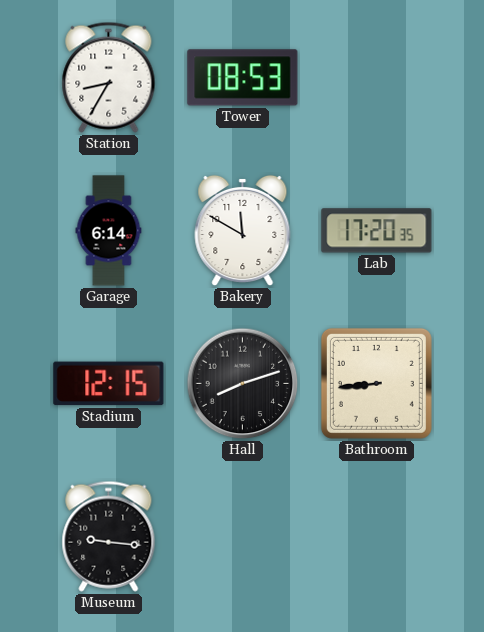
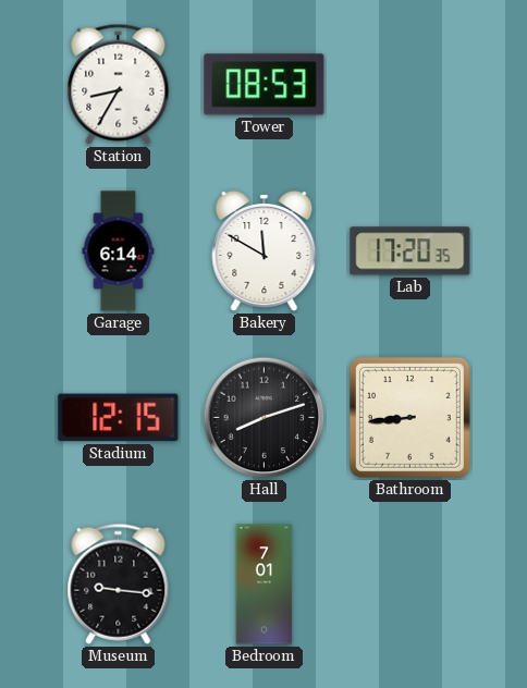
Bedroom: none -> 7:01
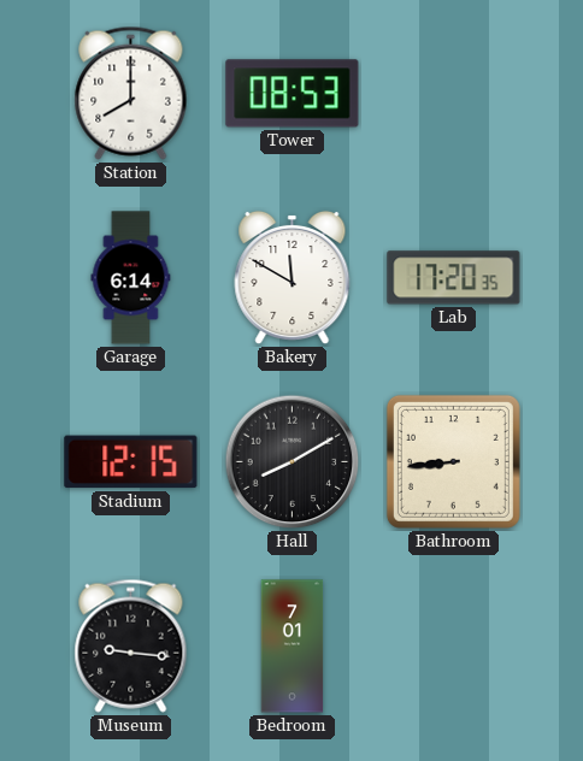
Station: 8:35 -> 8:00
Hall: 8:12 -> 8:10
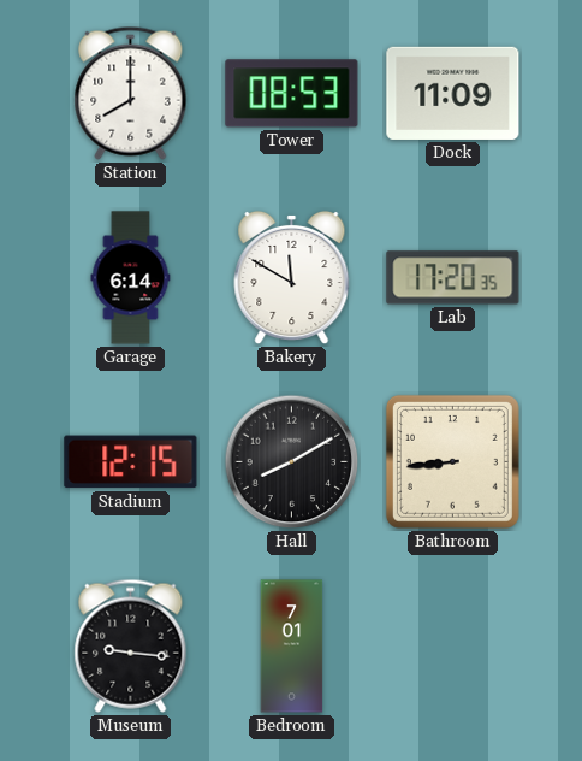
Dock: none -> 11:09
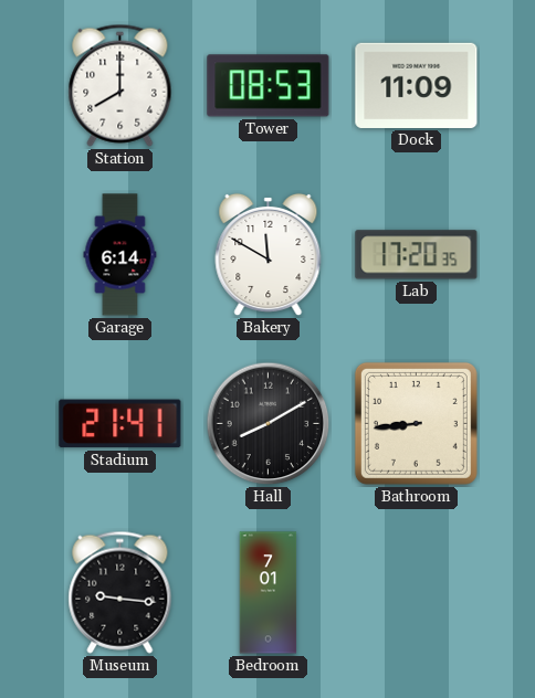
Stadium: 12:15 -> 21:41
